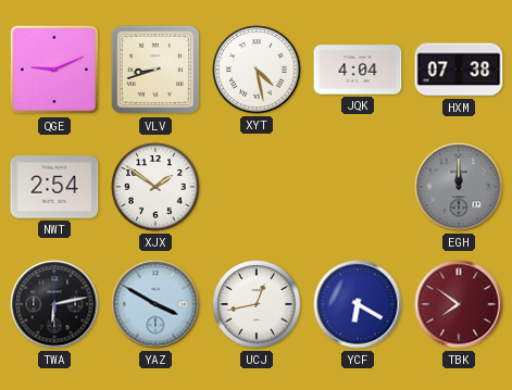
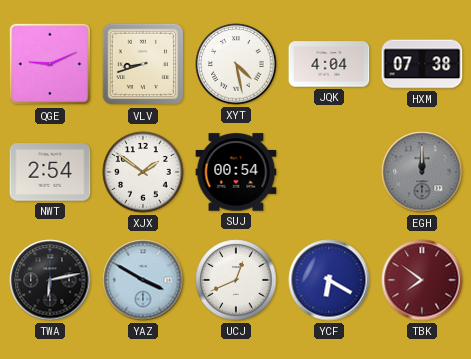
SUJ: none -> 00:54
UCJ: 12:43 -> 12:41
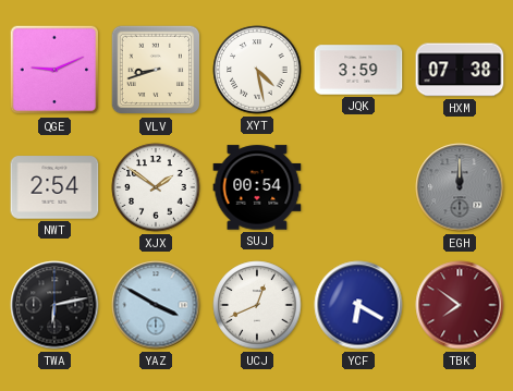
JQK: 4:04 -> 3:59
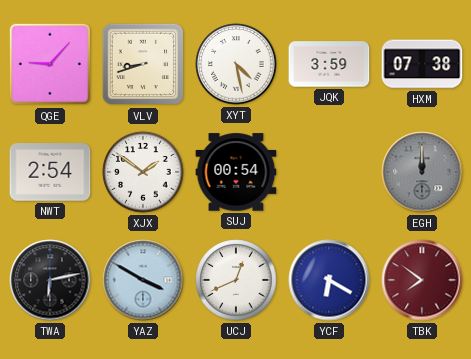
QGE: 9:11 -> 9:07
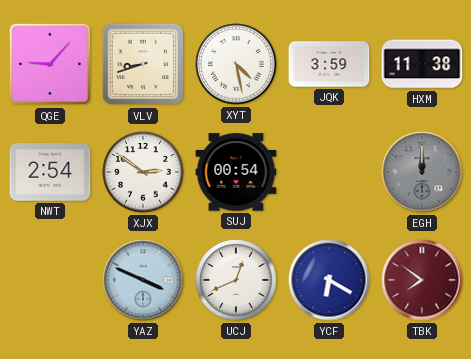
HXM: 07:38 -> 11:38
XJX: 1:51 -> 2:51
TWA: 6:13 -> none
YAZ: 3:50 -> 3:49
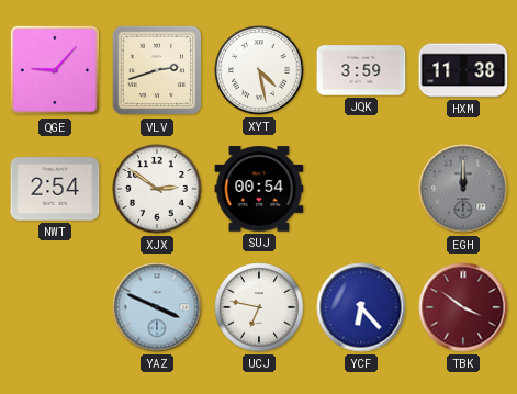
VLV: 8:42 -> 2:42
UCJ: 12:41 -> 6:47
YCF: 6:20 -> 6:23
TBK: 7:51 -> 3:51
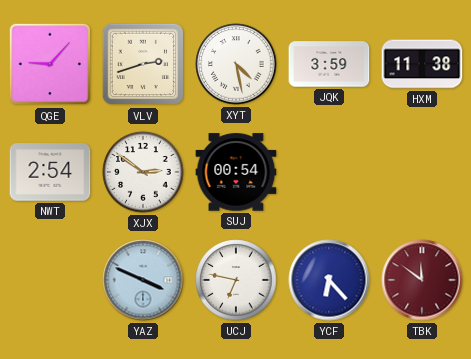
EGH: 12:00 -> none
TBK: 3:51 -> 11:51
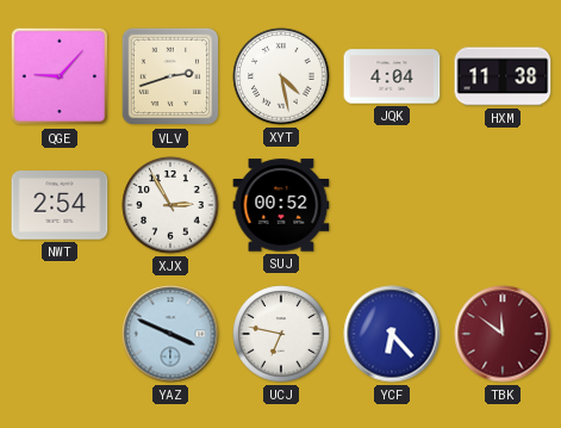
JQK: 3:59 -> 4:04
XJX: 2:51 -> 2:55
SUJ: 00:54 -> 00:52
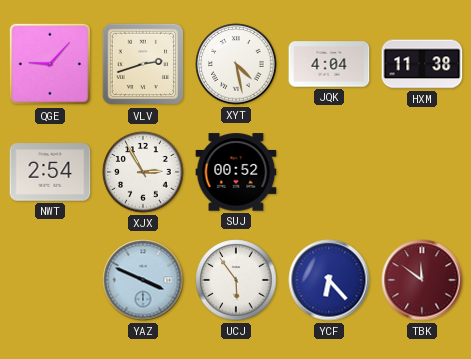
UCJ: 6:47 -> 5:54
